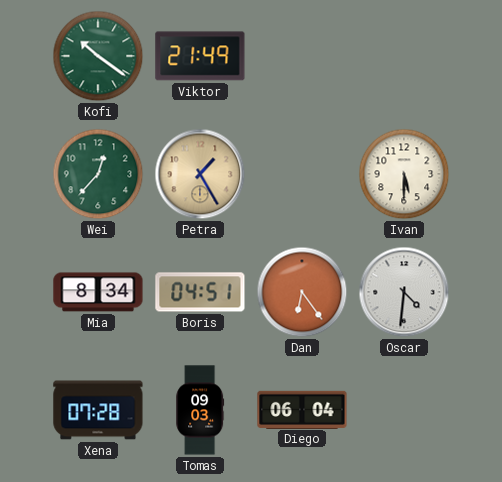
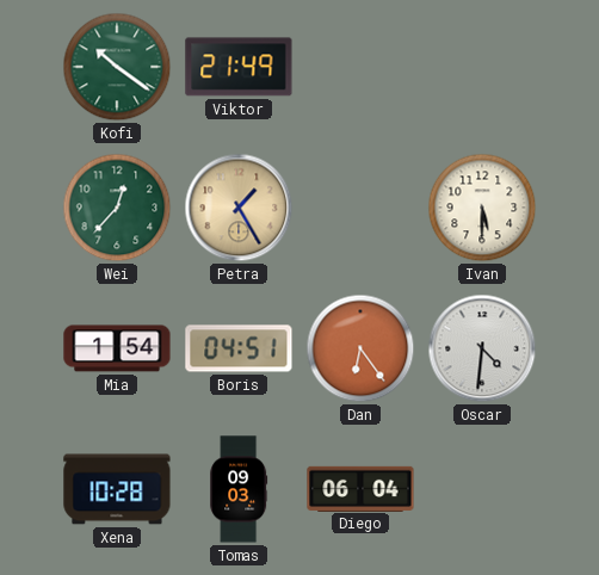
Mia: 8:34 -> 1:54
Xena: 07:28 -> 10:28
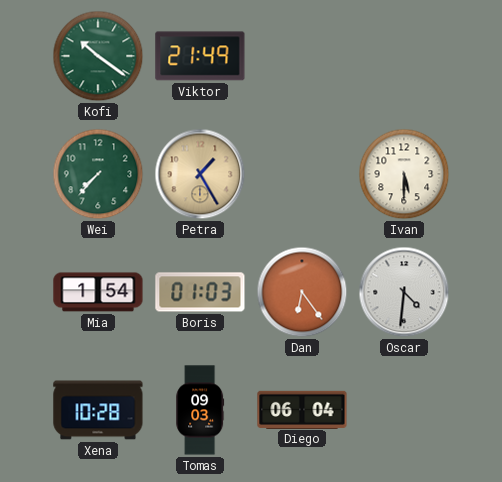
Wei: 12:37 -> 7:37
Boris: 04:51 -> 01:03
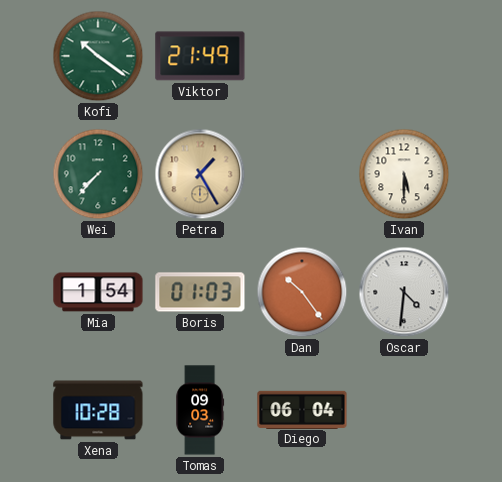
Dan: 6:24 -> 10:24
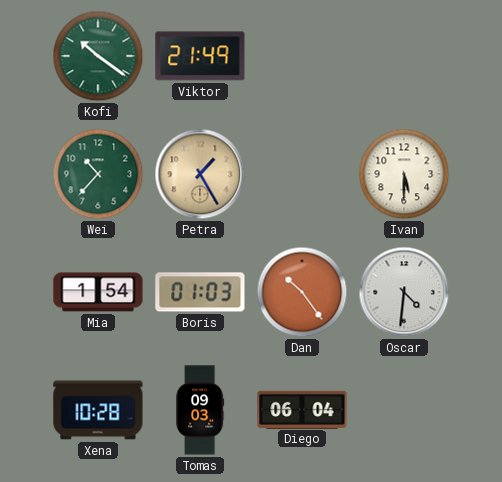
Wei: 7:37 -> 10:37
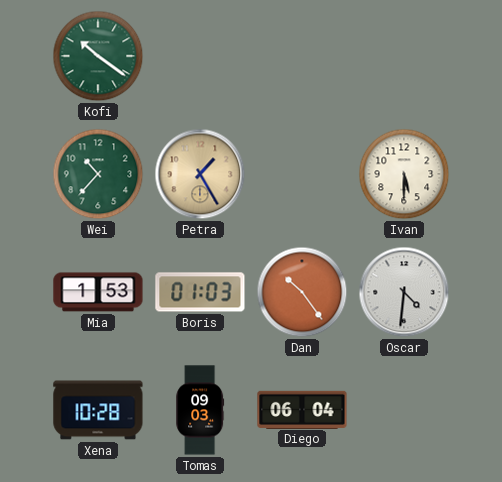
Viktor: 21:49 -> none
Mia: 1:54 -> 1:53
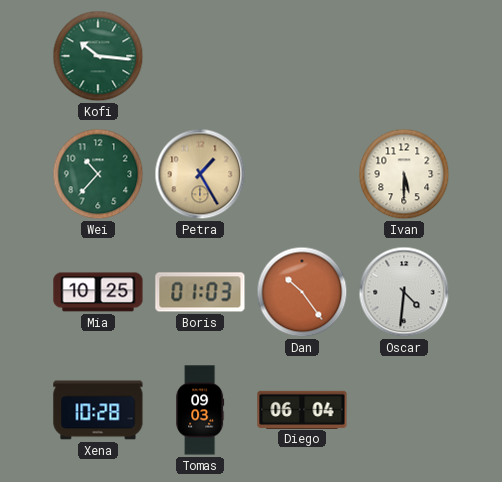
Kofi: 10:21 -> 10:16
Mia: 1:53 -> 10:25
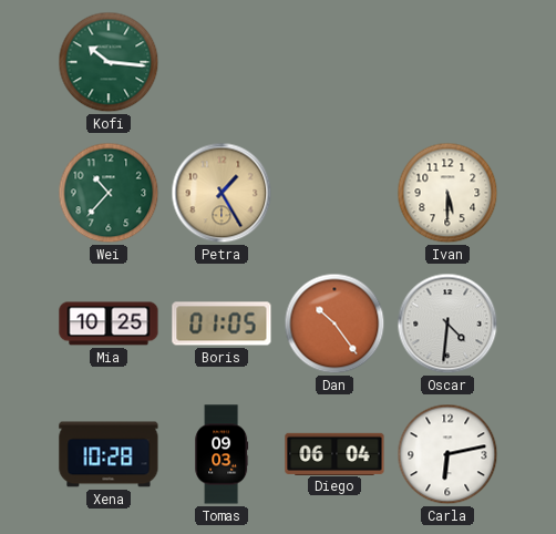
Boris: 01:03 -> 01:05
Carla: none -> 6:13
